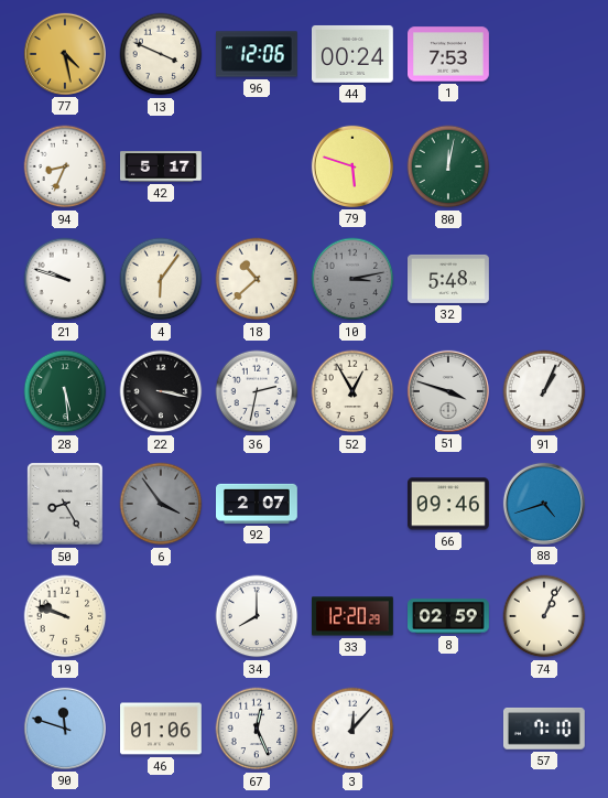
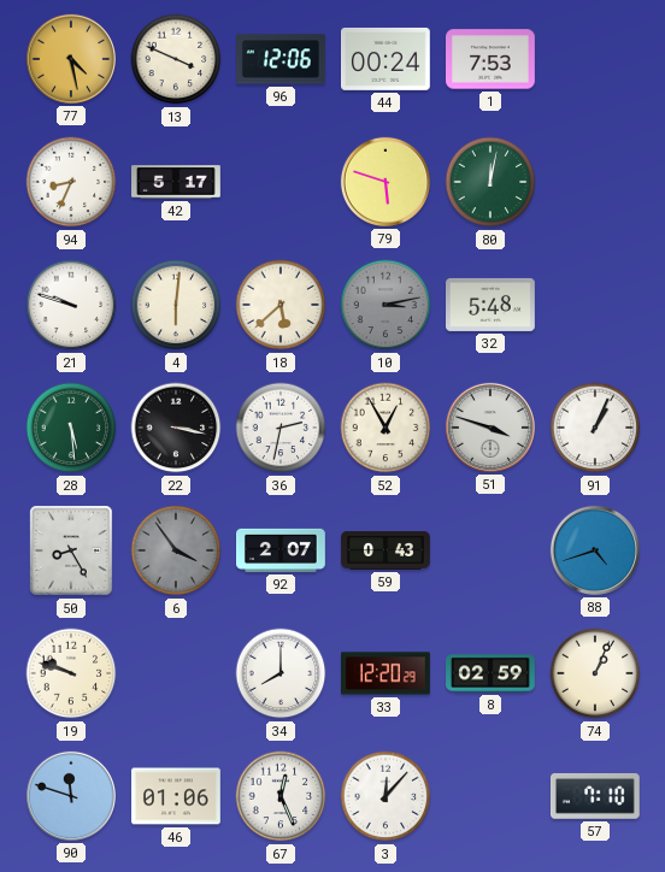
4: 6:06 -> 6:01
18: 10:38 -> 5:38
59: none -> 0:43
66: 09:46 -> none
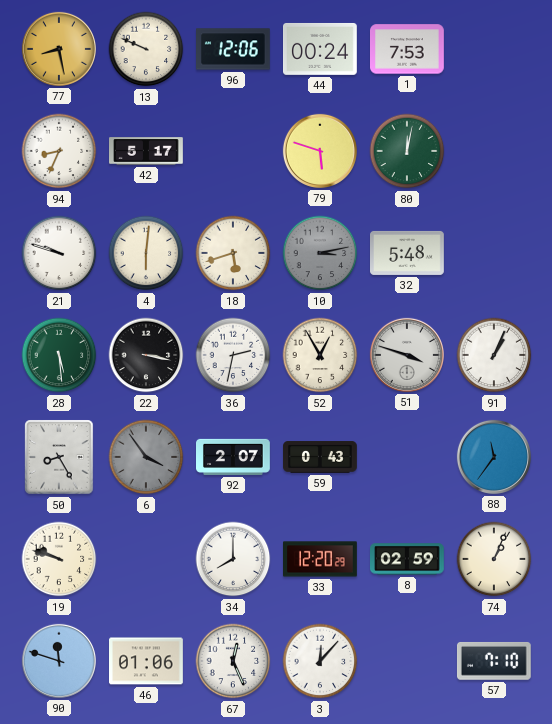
77: 4:28 -> 8:28
13: 3:49 -> 9:49
18: 5:38 -> 5:42
88: 4:42 -> 11:36
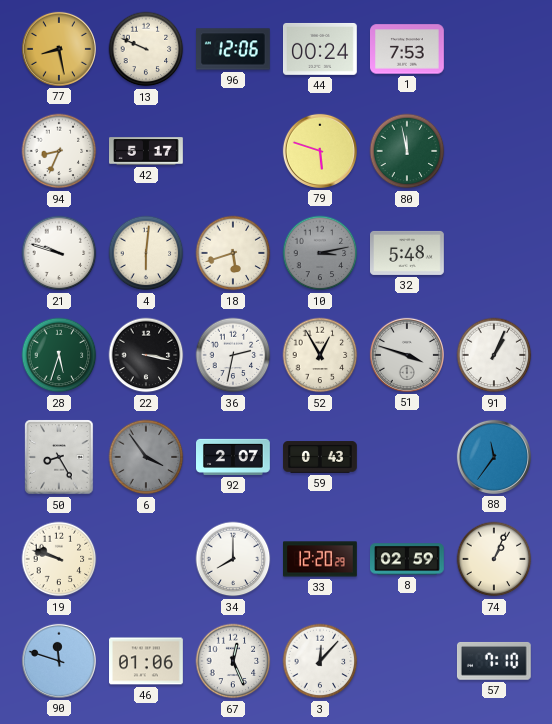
80: 12:02 -> 11:58
28: 5:29 -> 5:33
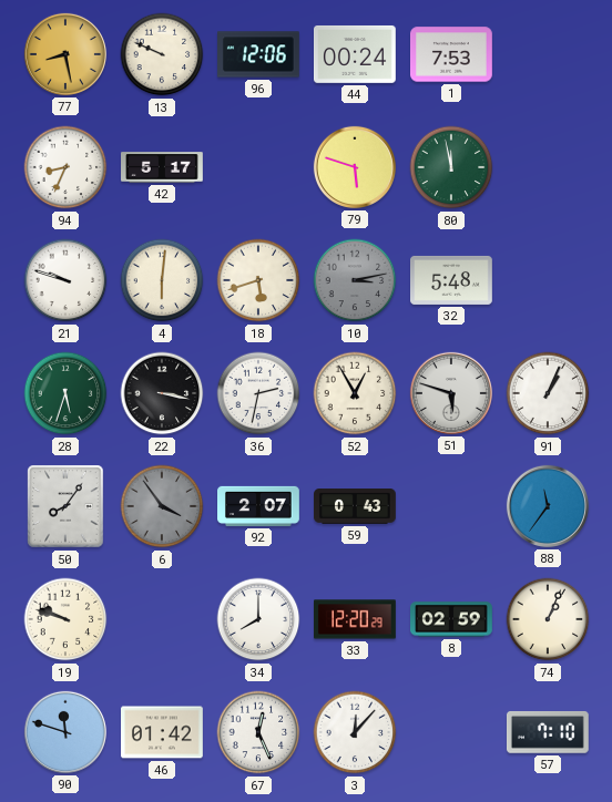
51: 3:48 -> 5:48
50: 8:25 -> 8:06
46: 01:06 -> 01:42
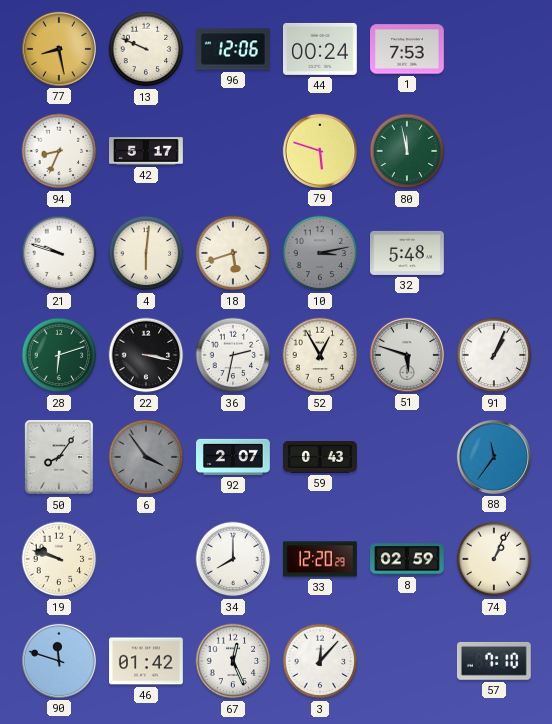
28: 5:33 -> 6:12
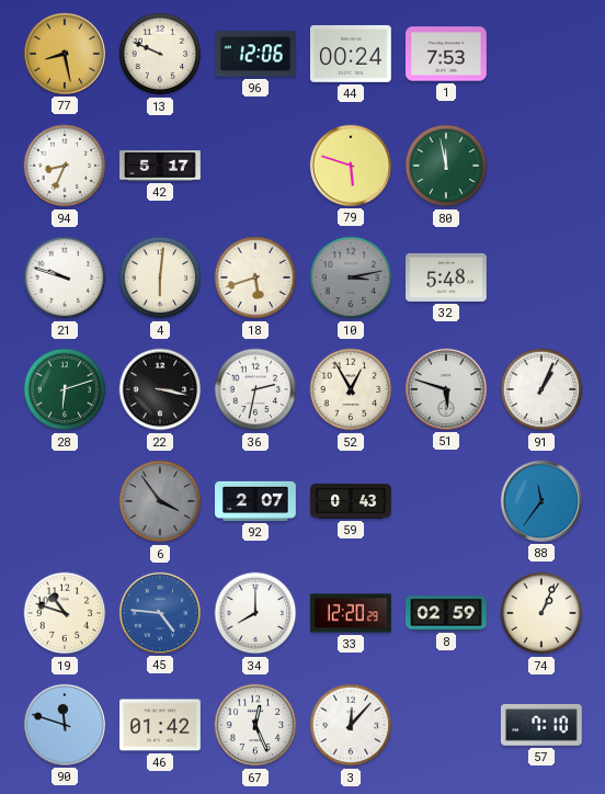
50: 8:06 -> none
19: 9:48 -> 10:48
45: none -> 4:46
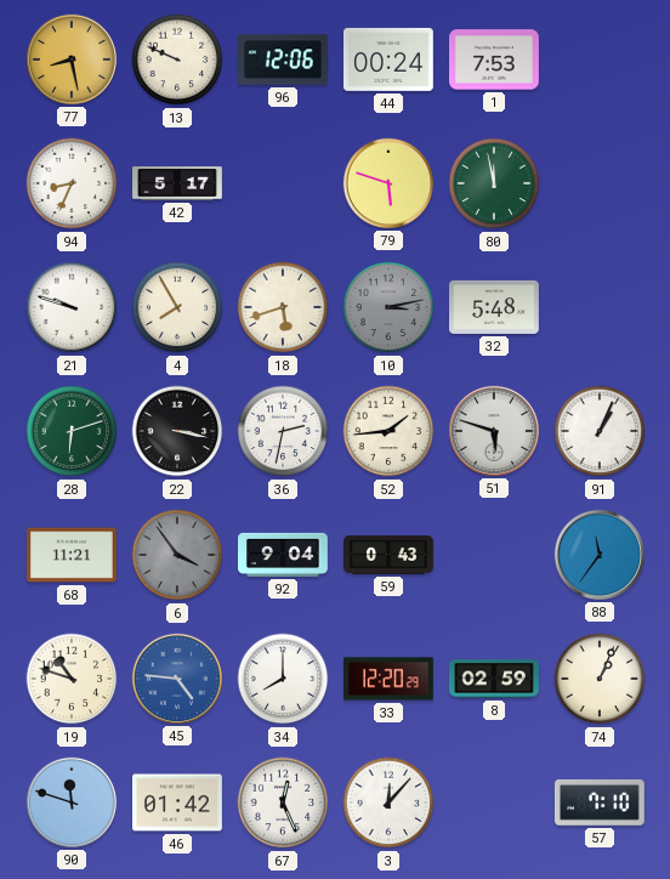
4: 6:01 -> 7:55
52: 12:55 -> 1:44
68: none -> 11:21
92: 2:07 -> 9:04
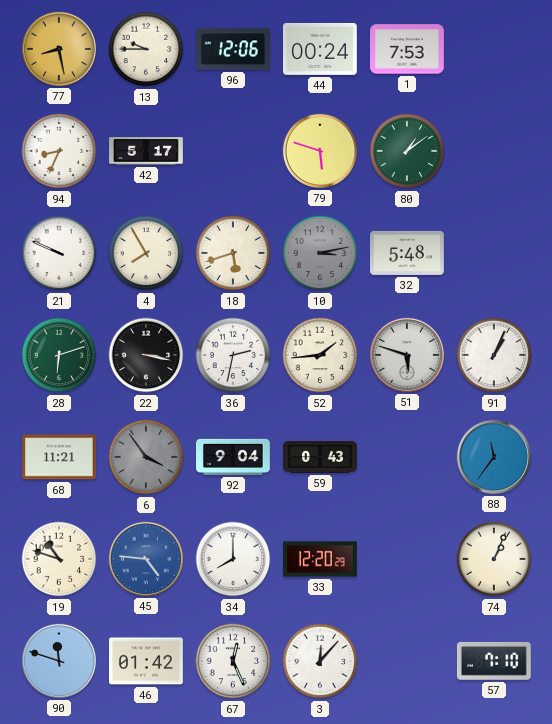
13: 9:49 -> 9:45
80: 11:58 -> 1:09
21: 9:48 -> 9:49
8: 02:59 -> none
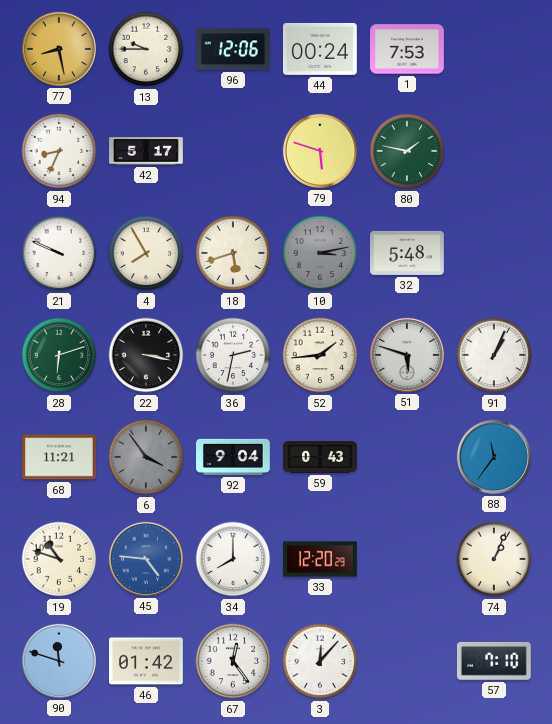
80: 1:09 -> 1:47
67: 12:26 -> 12:24
